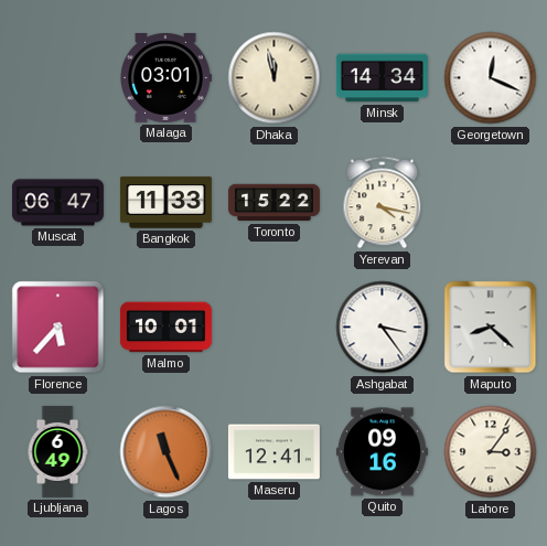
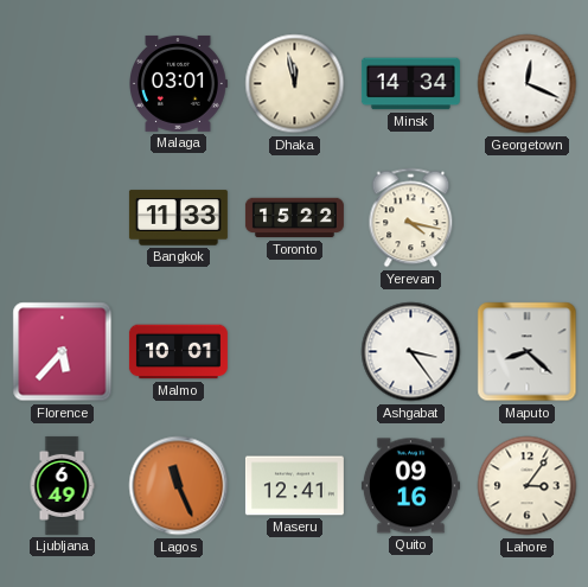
Muscat: 06:47 -> none
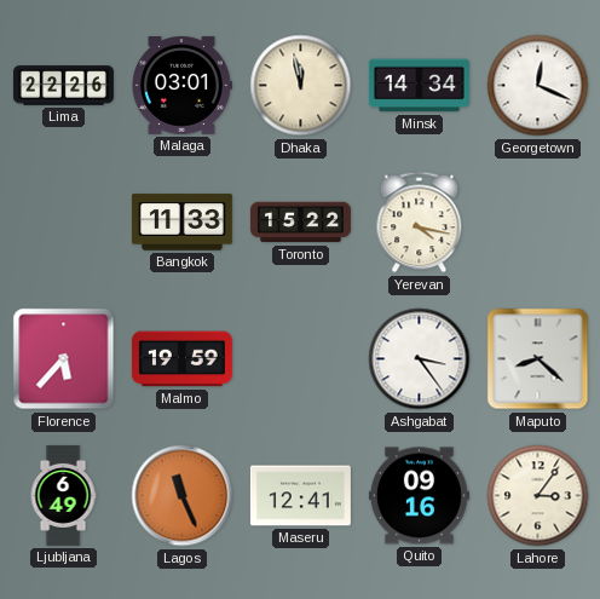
Lima: none -> 22:26
Malmo: 10:01 -> 19:59
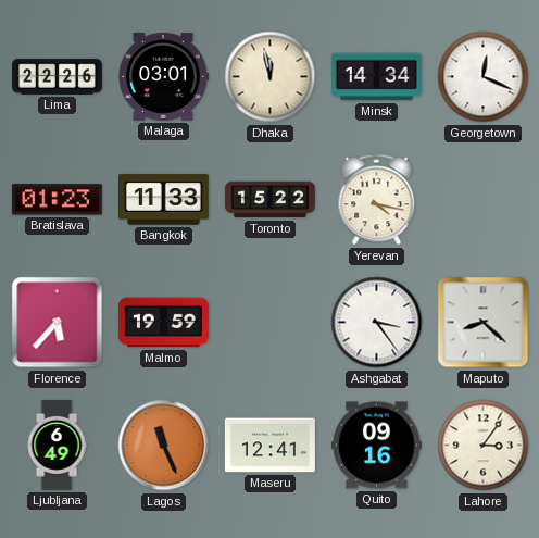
Bratislava: none -> 01:23
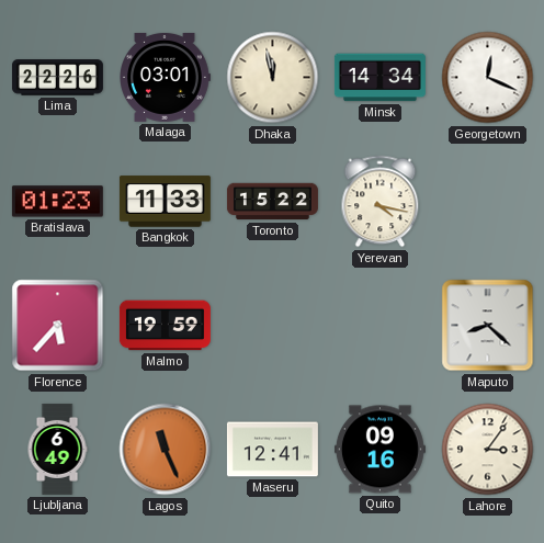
Ashgabat: 3:24 -> none
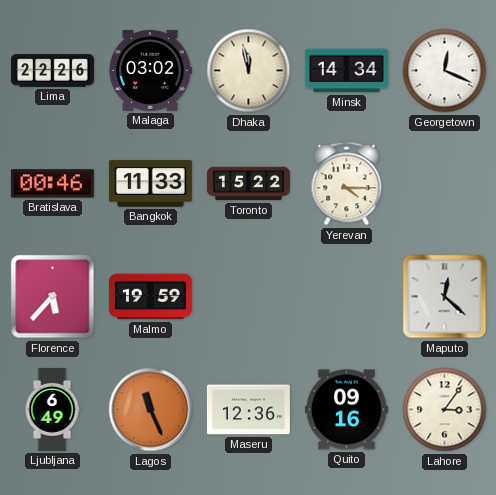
Malaga: 03:01 -> 03:02
Bratislava: 01:23 -> 00:46
Yerevan: 4:17 -> 4:15
Maputo: 8:22 -> 12:22
Maseru: 12:41 -> 12:36
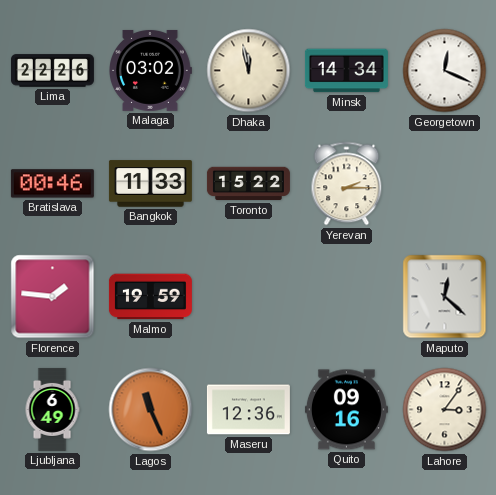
Yerevan: 4:15 -> 2:15
Florence: 5:37 -> 1:46
